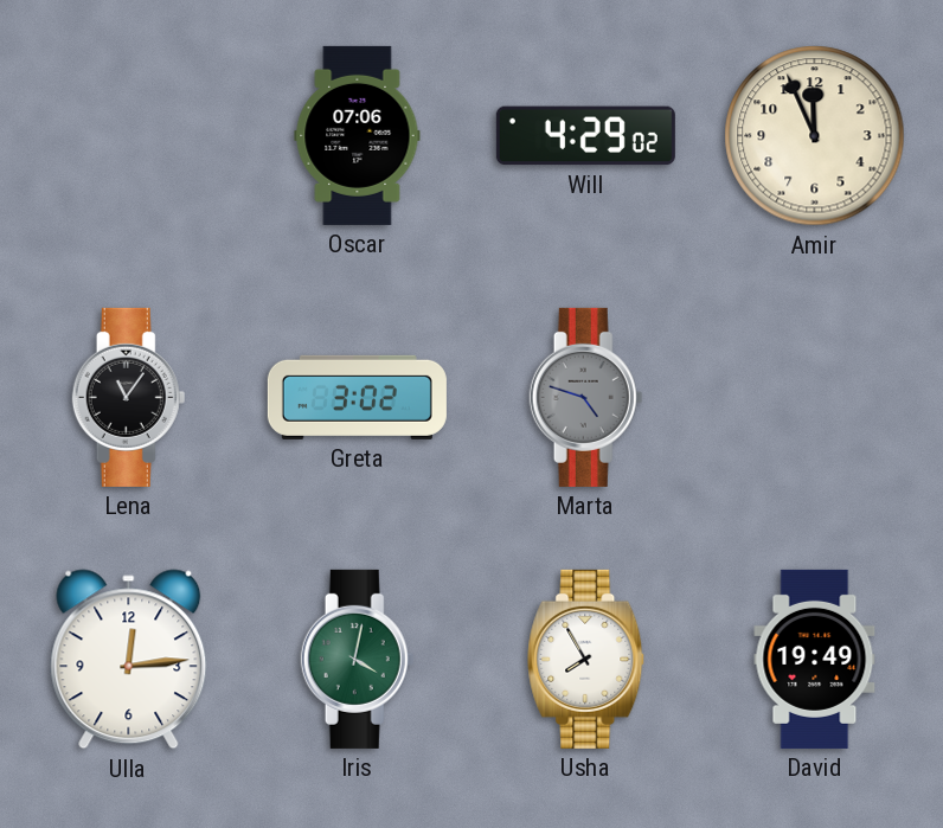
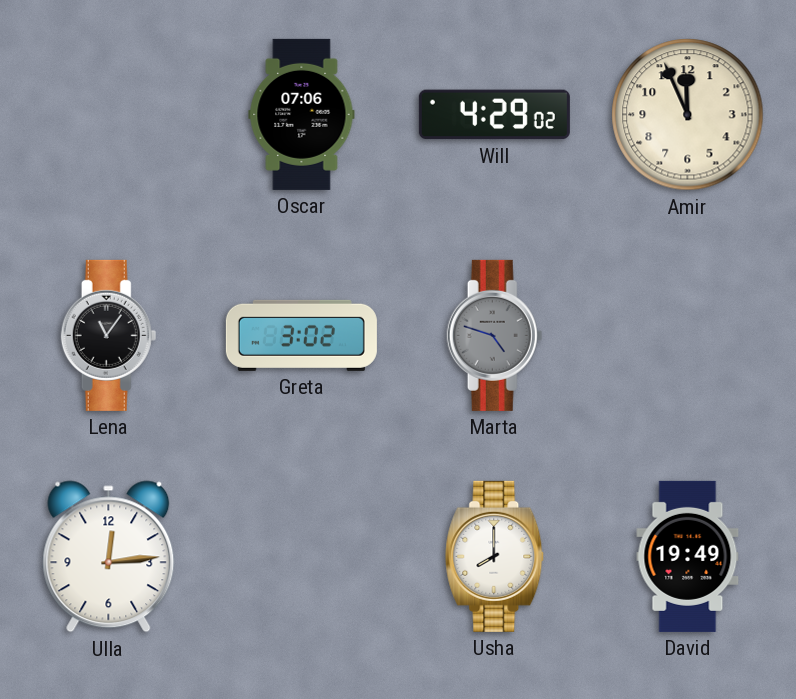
Iris: 4:02 -> none
Usha: 7:55 -> 8:00
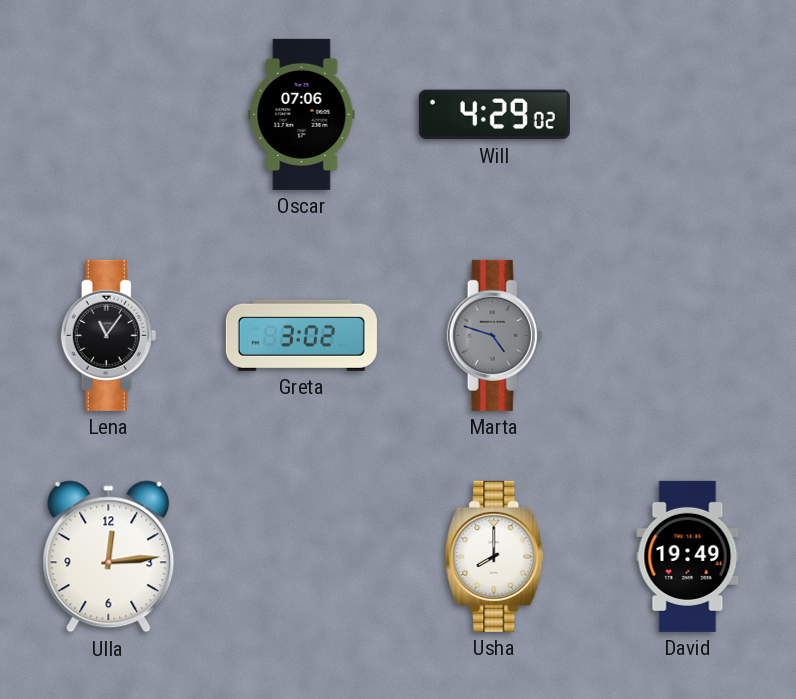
Amir: 11:56 -> none
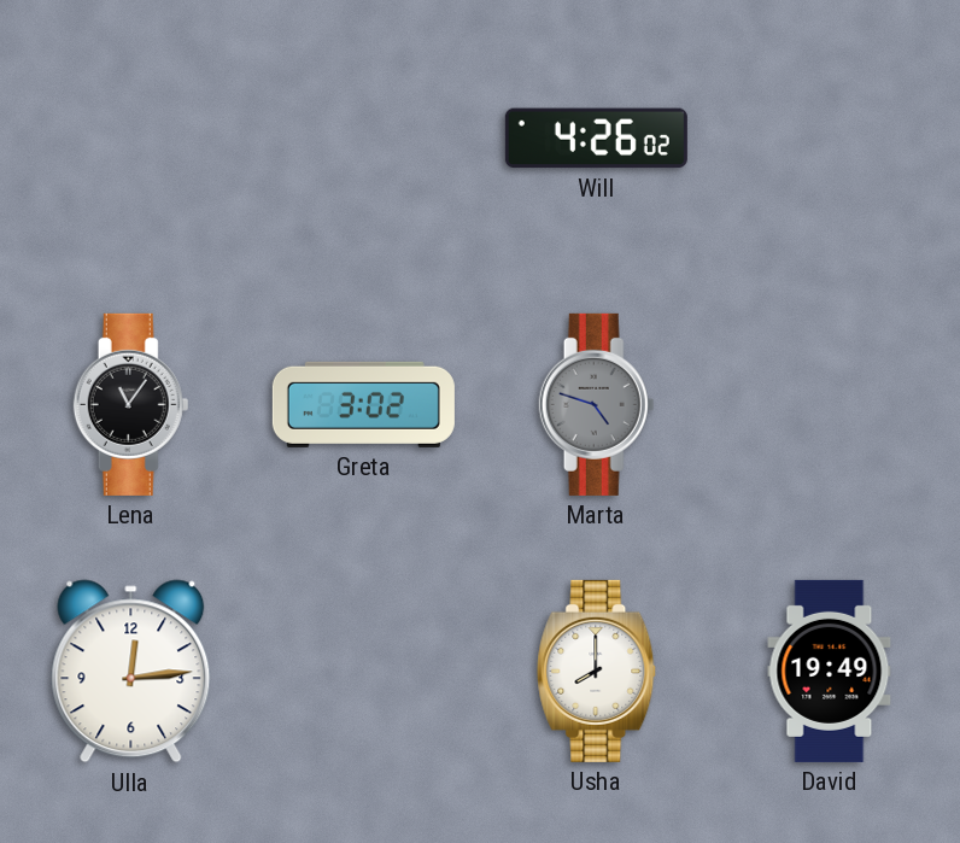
Oscar: 07:06 -> none
Will: 4:29 -> 4:26
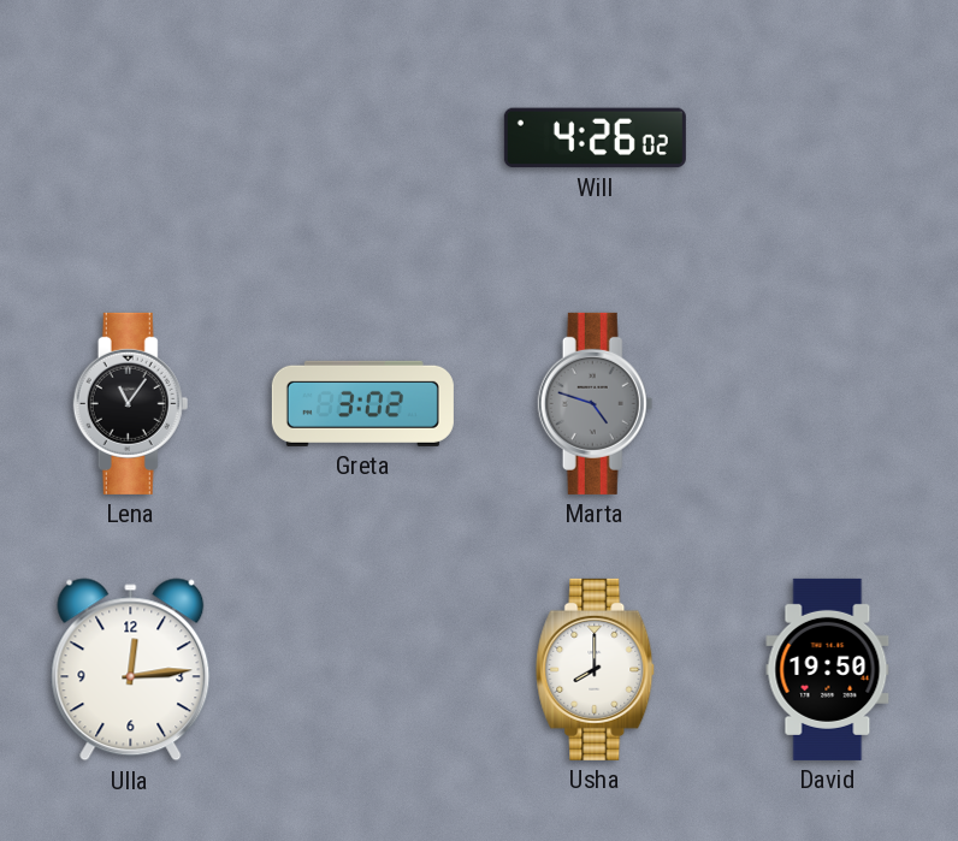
David: 19:49 -> 19:50
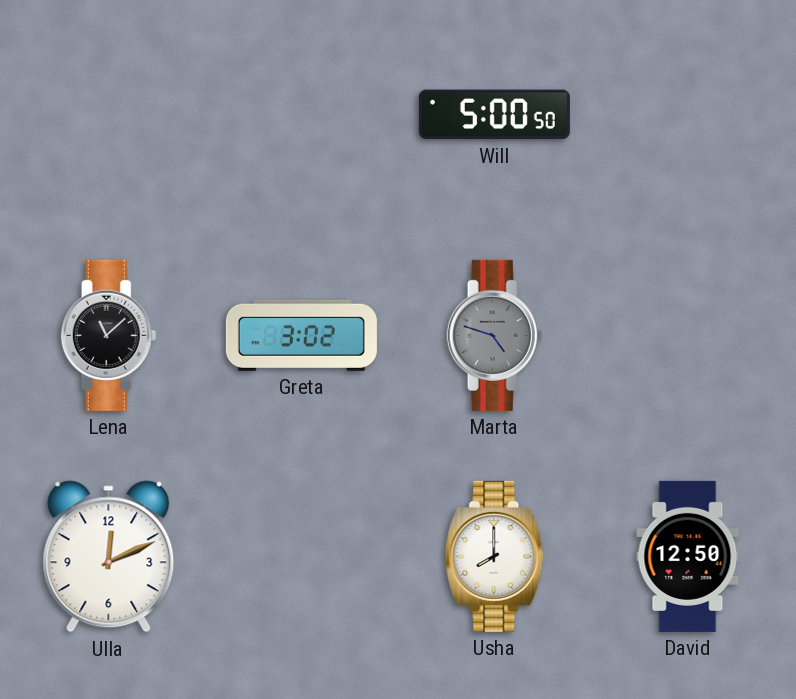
Will: 4:26 -> 5:00
Lena: 11:06 -> 11:08
Ulla: 12:14 -> 12:11
David: 19:50 -> 12:50
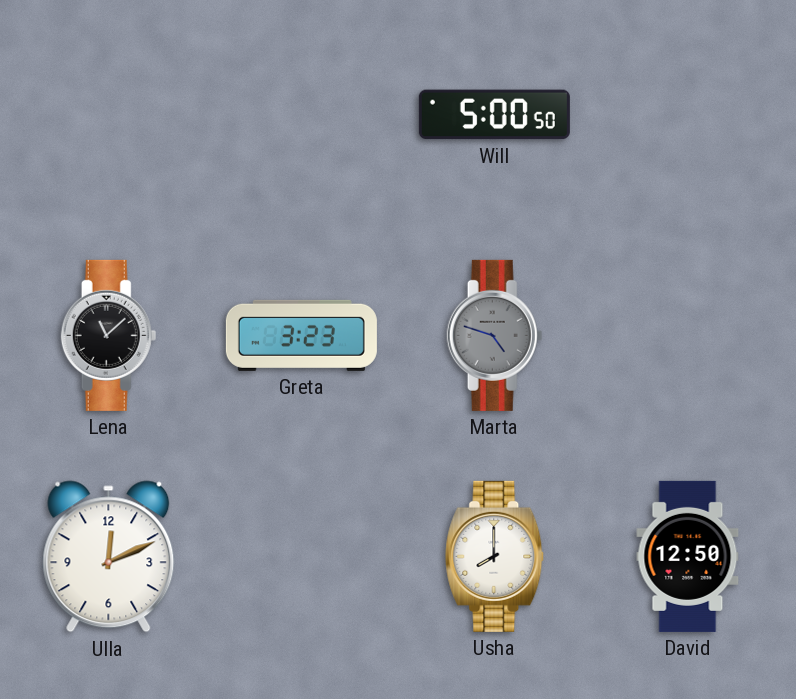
Greta: 3:02 -> 3:23
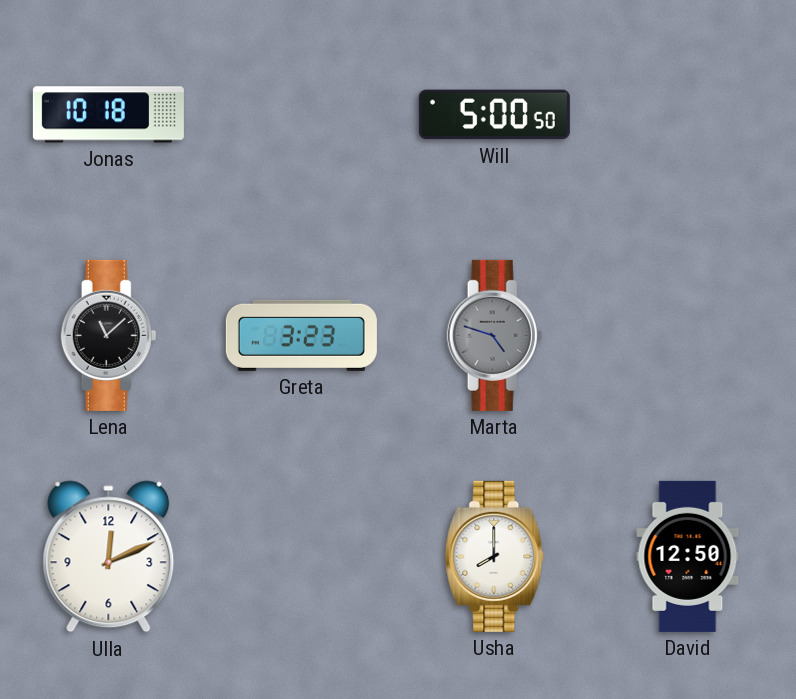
Jonas: none -> 10:18
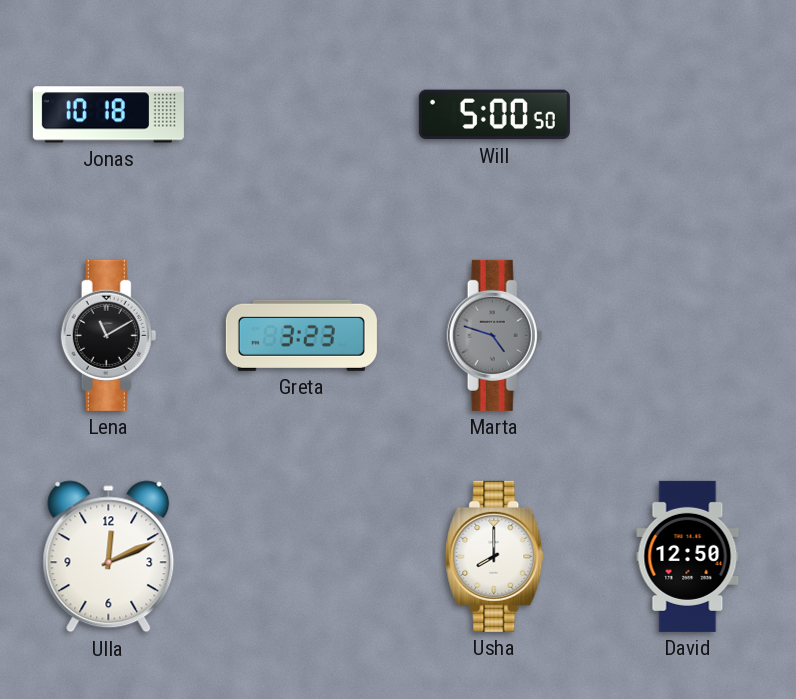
Lena: 11:08 -> 11:10
